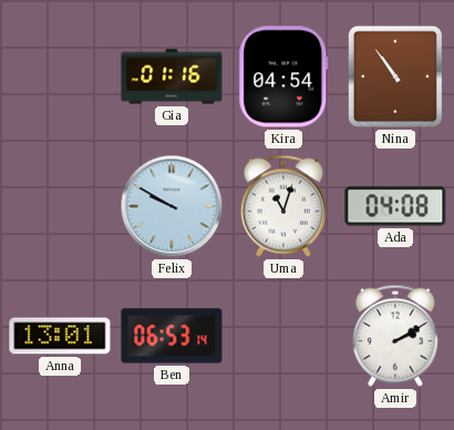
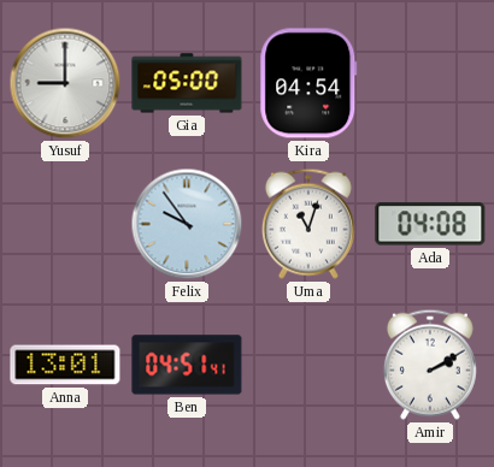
Yusuf: none -> 9:00
Gia: 01:16 -> 05:00
Nina: 10:54 -> none
Felix: 9:50 -> 9:54
Ben: 06:53 -> 04:51
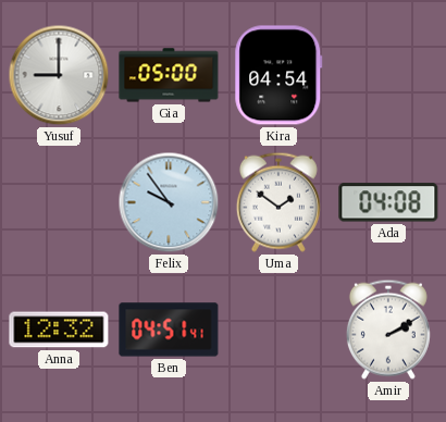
Uma: 11:03 -> 1:51
Anna: 13:01 -> 12:32
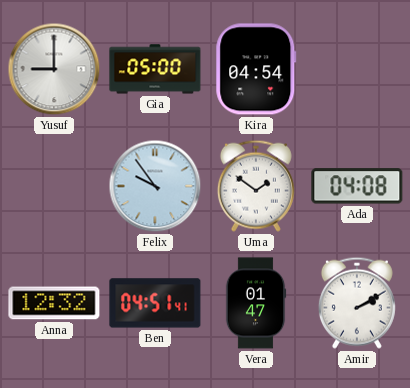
Vera: none -> 01:47
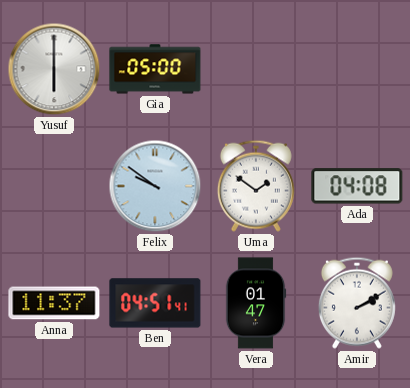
Yusuf: 9:00 -> 6:00
Kira: 04:54 -> none
Felix: 9:54 -> 9:51
Anna: 12:32 -> 11:37
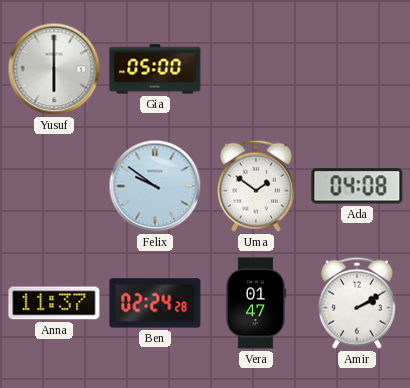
Ben: 04:51 -> 02:24
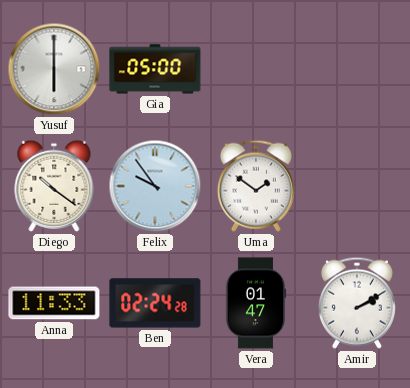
Diego: none -> 10:21
Felix: 9:51 -> 9:54
Ada: 04:08 -> none
Anna: 11:37 -> 11:33
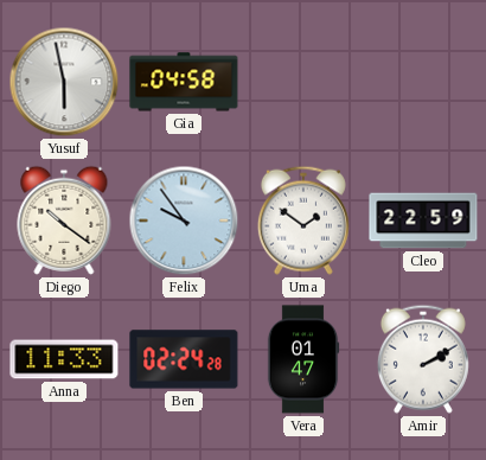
Yusuf: 6:00 -> 5:58
Gia: 05:00 -> 04:58
Cleo: none -> 22:59
